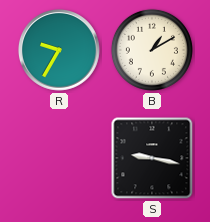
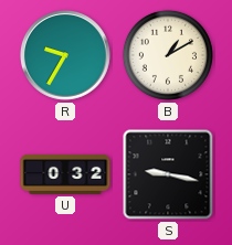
U: none -> 0:32
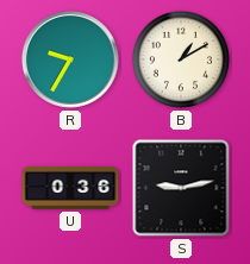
U: 0:32 -> 0:36
S: 9:17 -> 9:13
